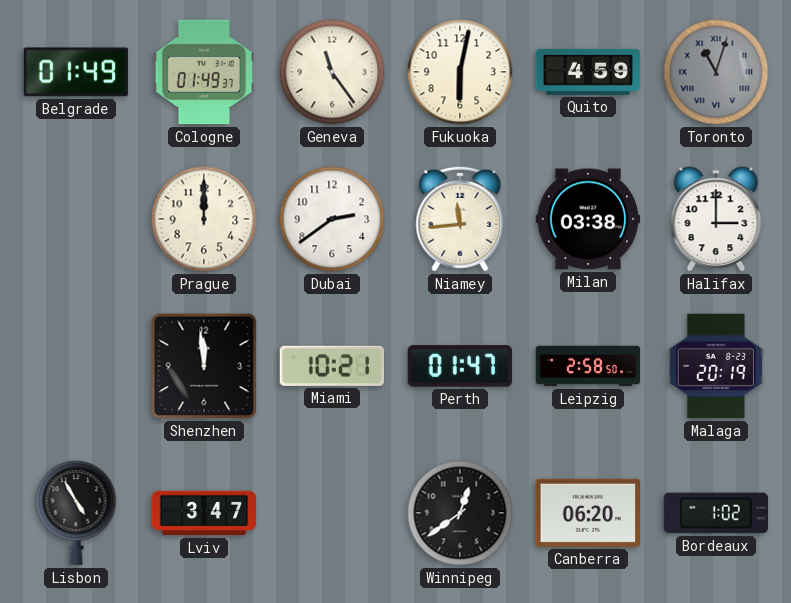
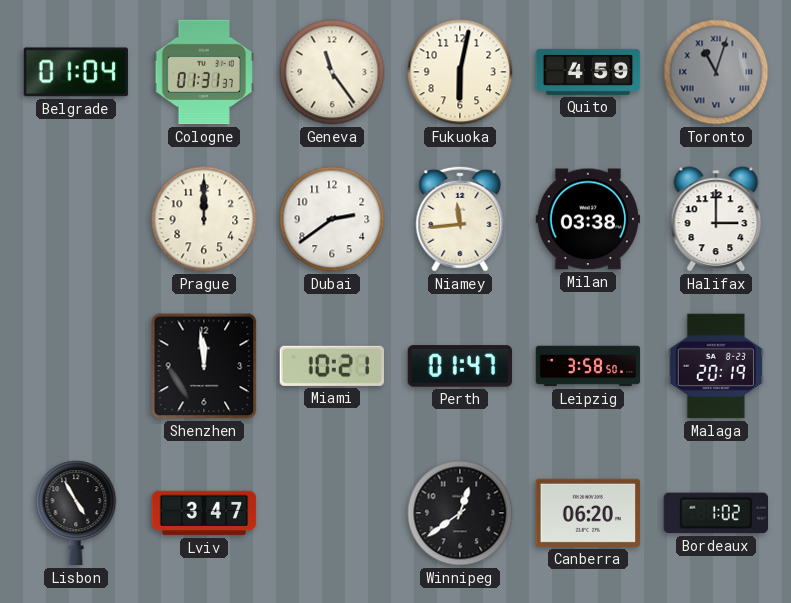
Belgrade: 01:49 -> 01:04
Cologne: 01:49 -> 01:31
Leipzig: 2:58 -> 3:58
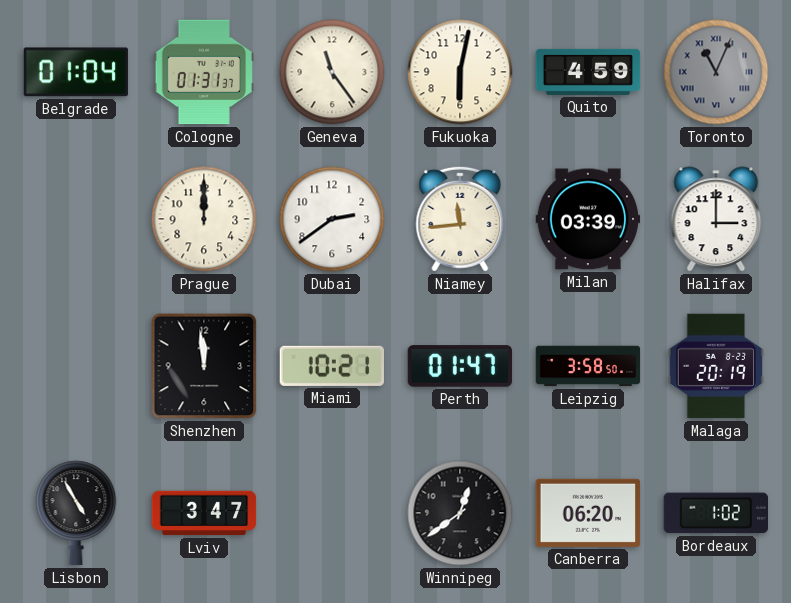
Toronto: 11:03 -> 11:04
Milan: 03:38 -> 03:39
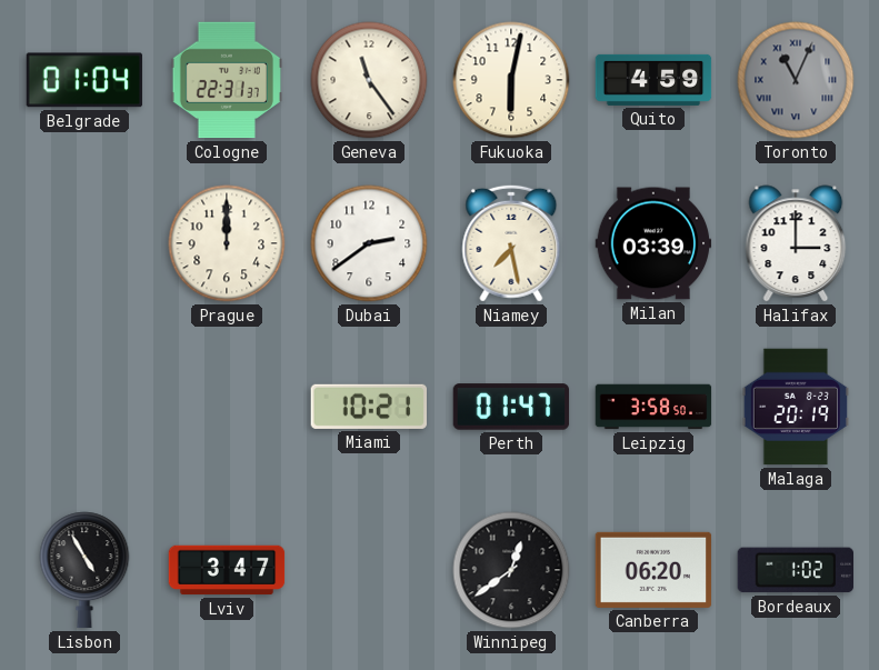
Cologne: 01:31 -> 22:31
Niamey: 11:44 -> 7:28
Shenzhen: 11:59 -> none
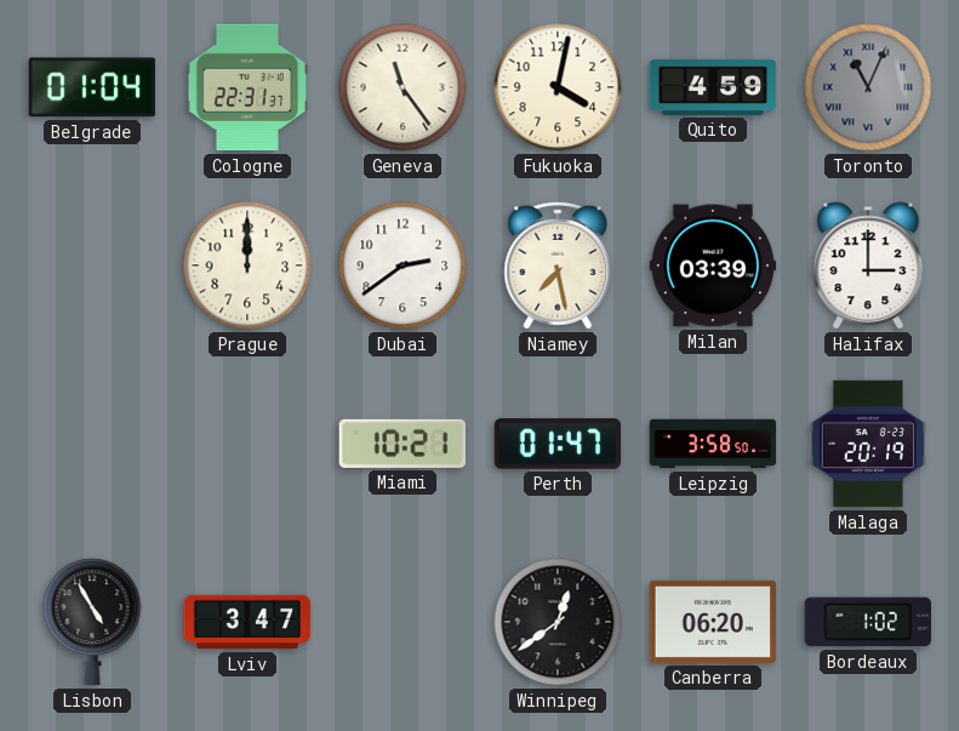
Fukuoka: 6:02 -> 4:02
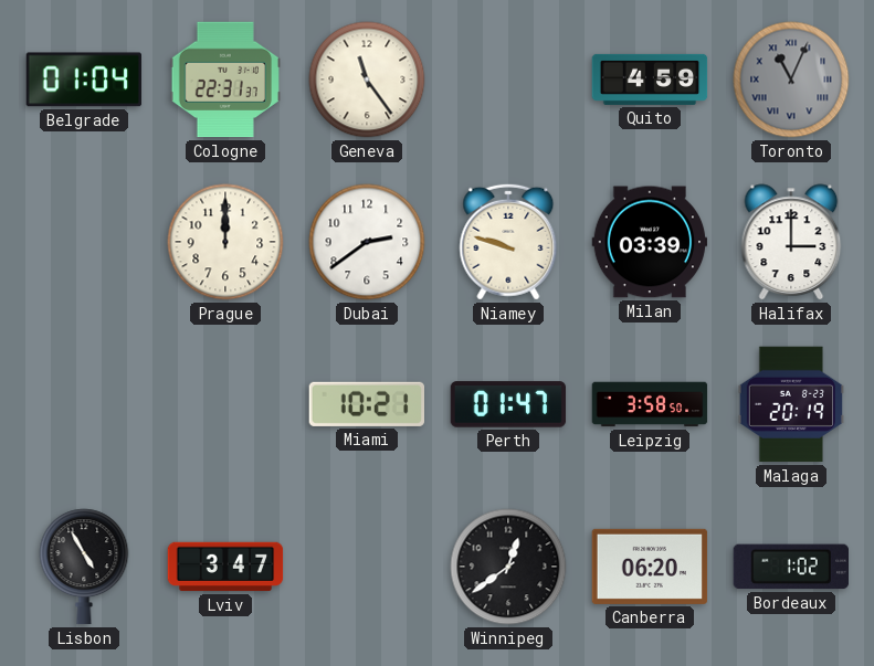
Fukuoka: 4:02 -> none
Niamey: 7:28 -> 9:48
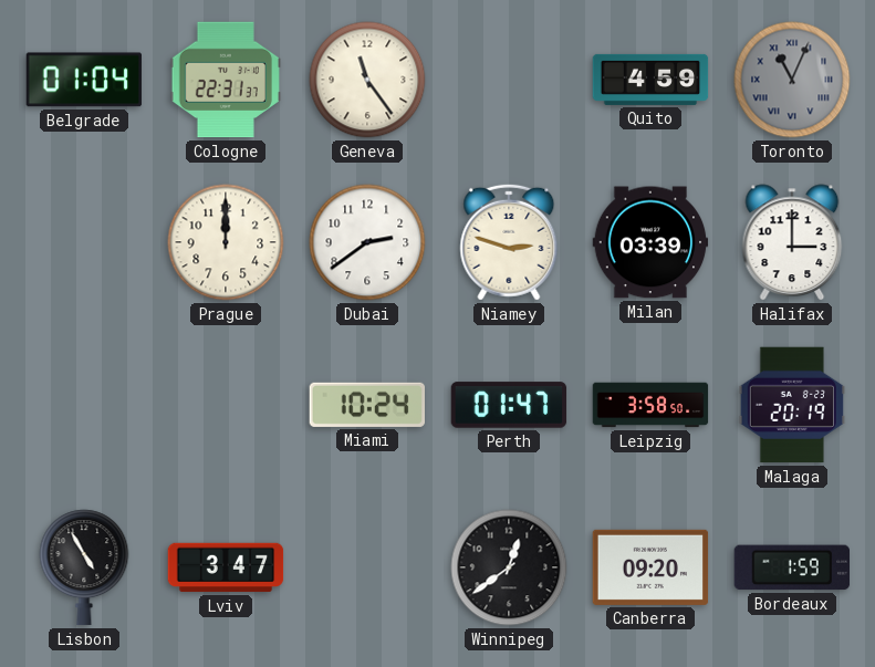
Niamey: 9:48 -> 2:48
Miami: 10:21 -> 10:24
Canberra: 06:20 -> 09:20
Bordeaux: 1:02 -> 1:59
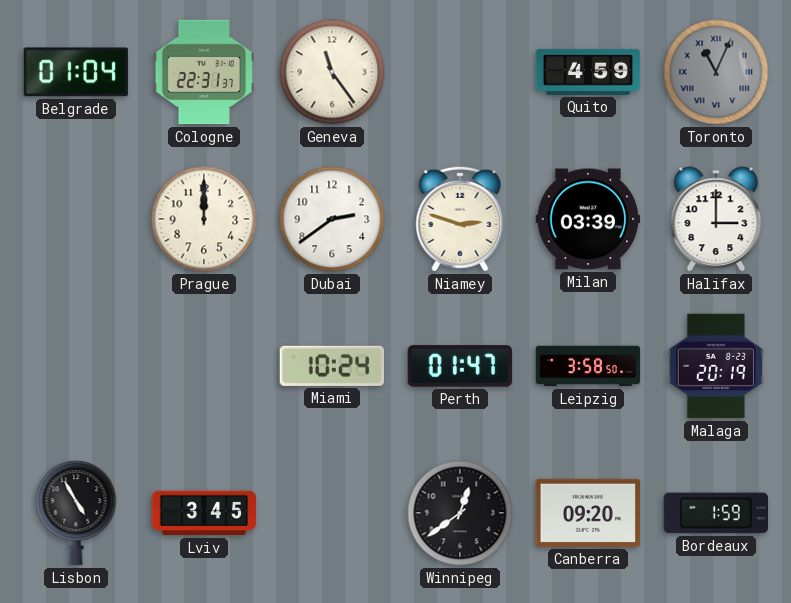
Lviv: 3:47 -> 3:45
